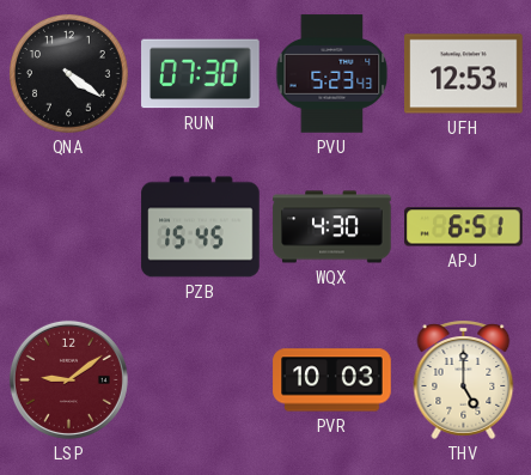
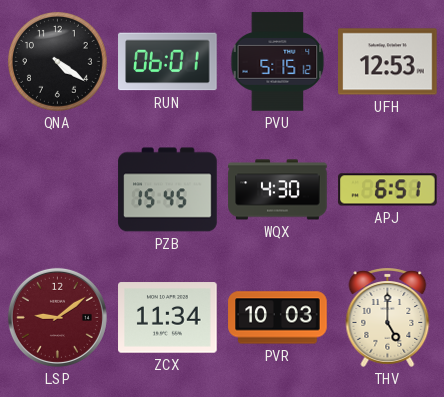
RUN: 07:30 -> 06:01
PVU: 5:23 -> 5:15
ZCX: none -> 11:34
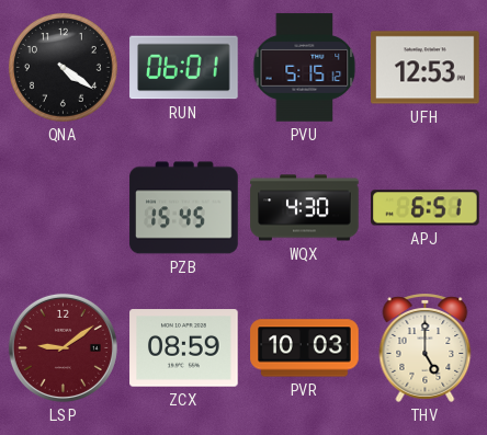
ZCX: 11:34 -> 08:59
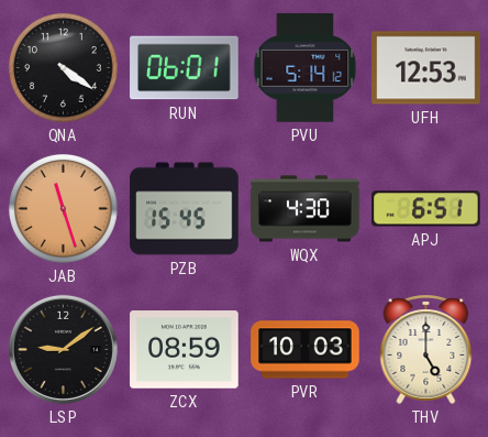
PVU: 5:15 -> 5:14
JAB: none -> 11:27
LSP dial: burgundy -> black
